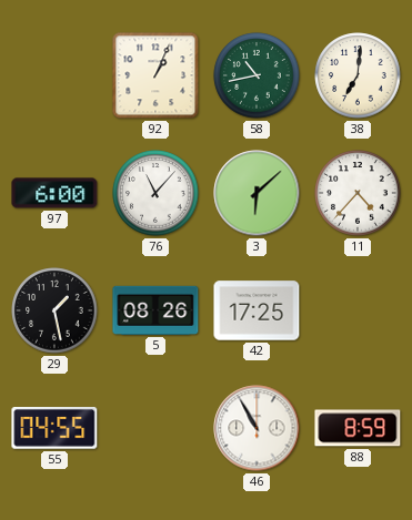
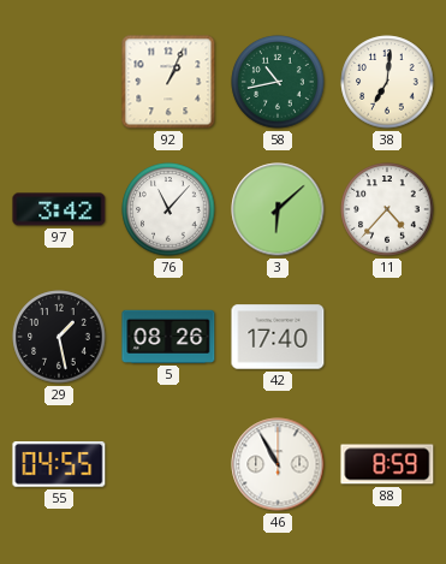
97: 6:00 -> 3:42
42: 17:25 -> 17:40
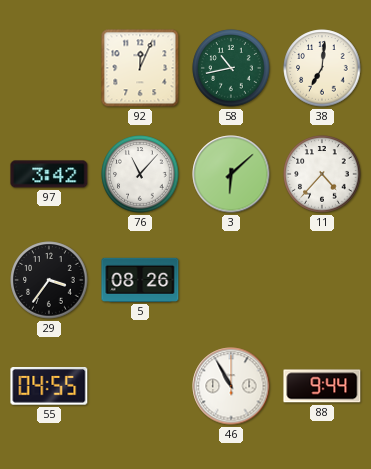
92: 1:04 -> 12:04
29: 1:28 -> 3:36
42: 17:40 -> none
88: 8:59 -> 9:44
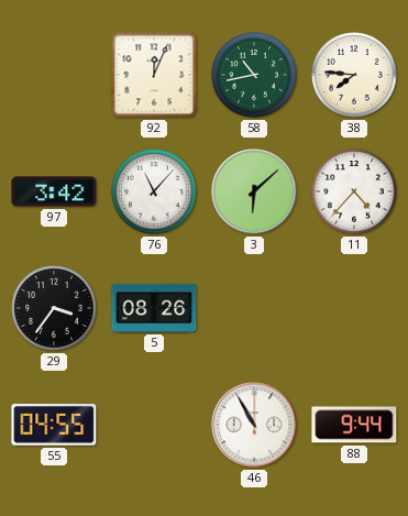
38: 7:01 -> 7:46
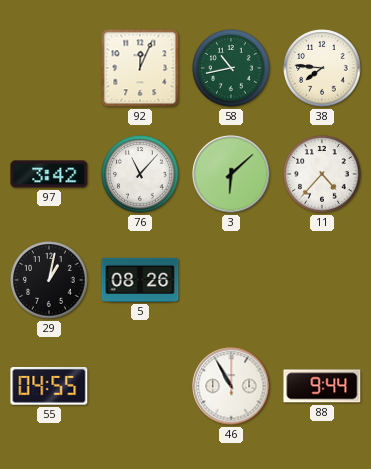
29: 3:36 -> 1:02
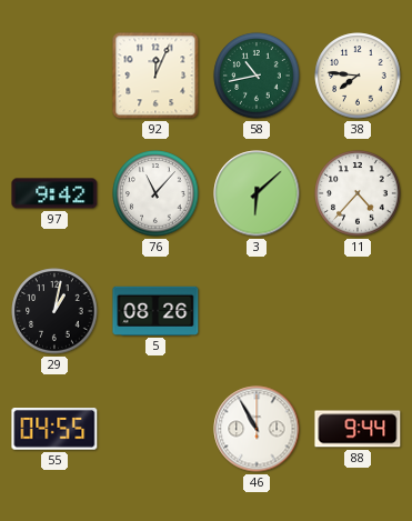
97: 3:42 -> 9:42
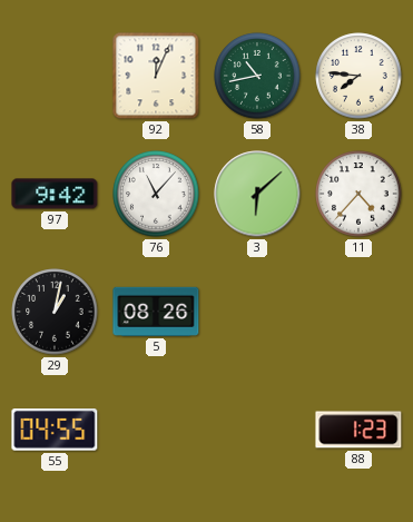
46: 10:55 -> none
88: 9:44 -> 1:23
